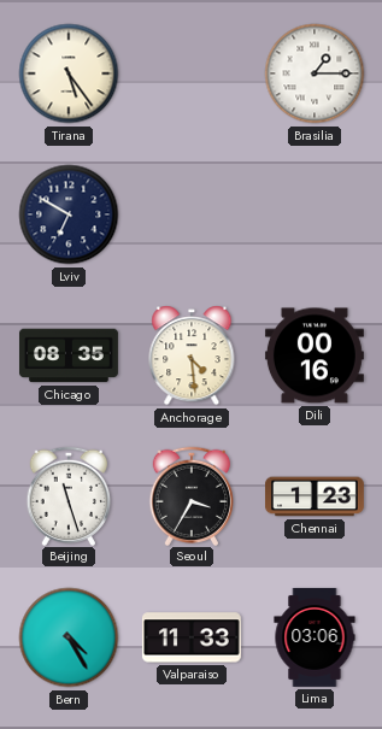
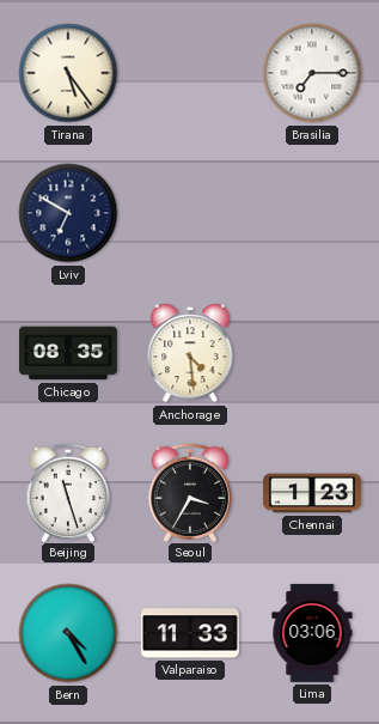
Brasilia: 1:15 -> 7:15
Dili: 00:16 -> none
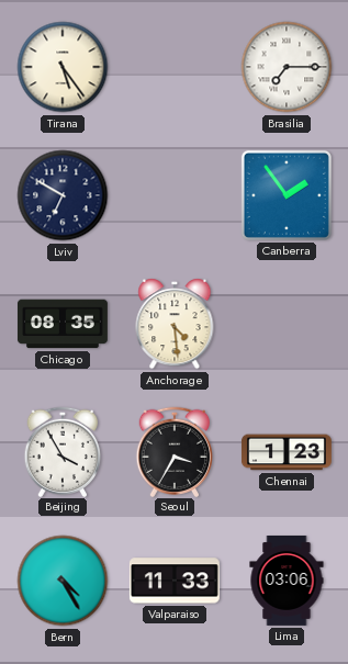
Canberra: none -> 1:54
Beijing: 11:27 -> 3:55
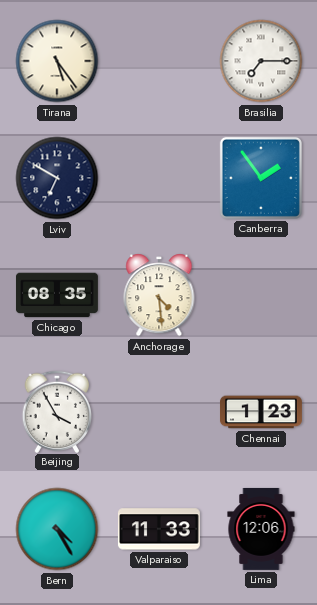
Seoul: 3:35 -> none
Lima: 03:06 -> 12:06
